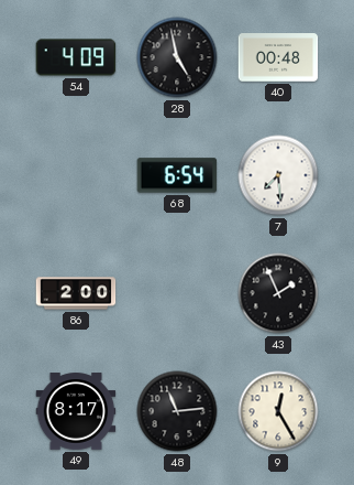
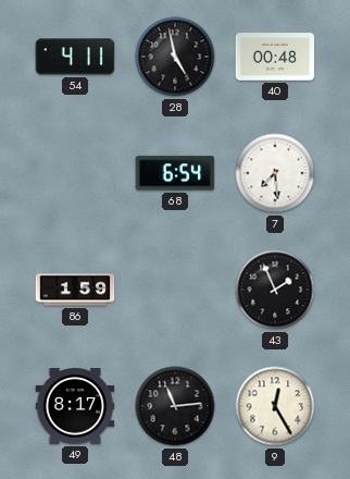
54: 4:09 -> 4:11
86: 2:00 -> 1:59
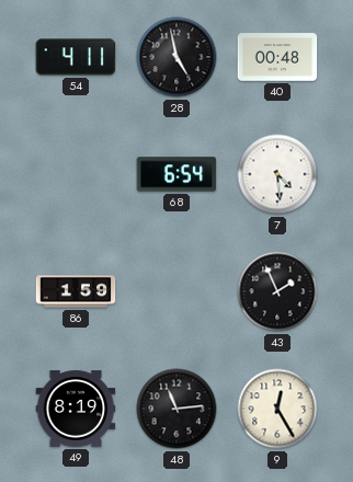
7: 7:29 -> 4:29
49: 8:17 -> 8:19
